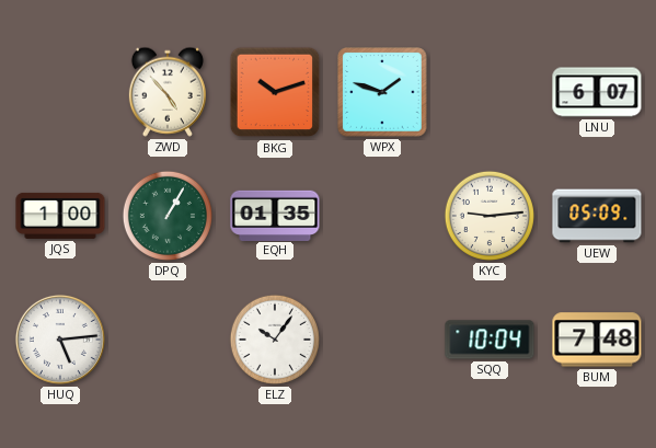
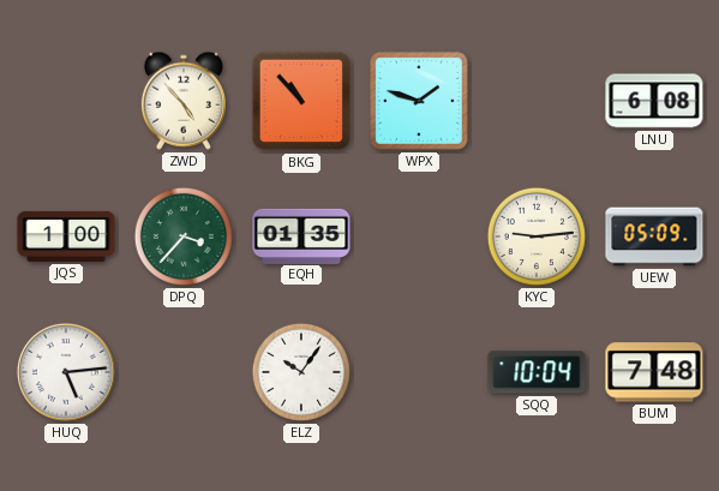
BKG: 10:12 -> 10:53
LNU: 6:07 -> 6:08
DPQ: 1:05 -> 3:37
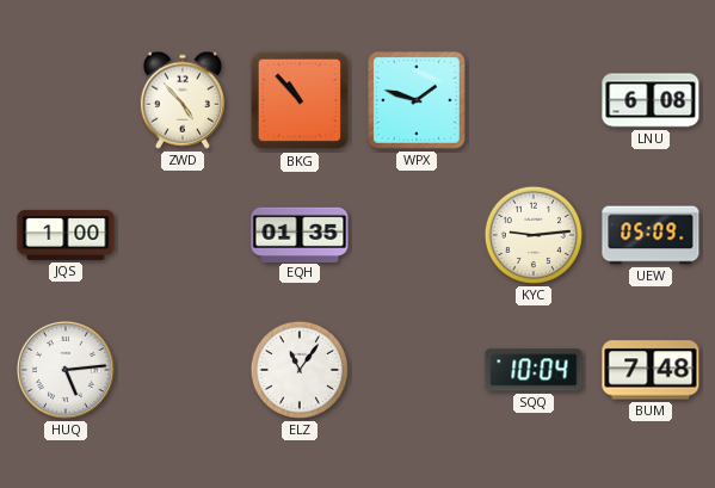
DPQ: 3:37 -> none
ELZ: 10:06 -> 11:06
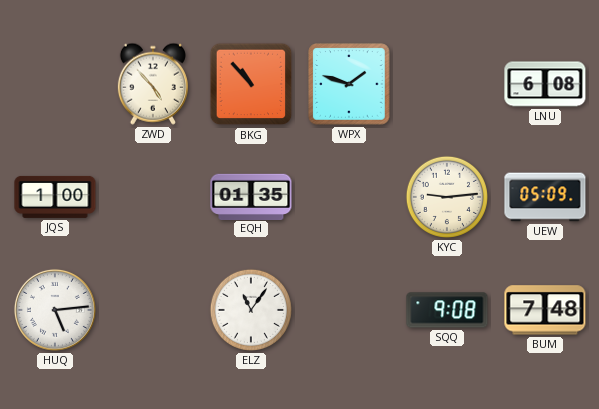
SQQ: 10:04 -> 9:08
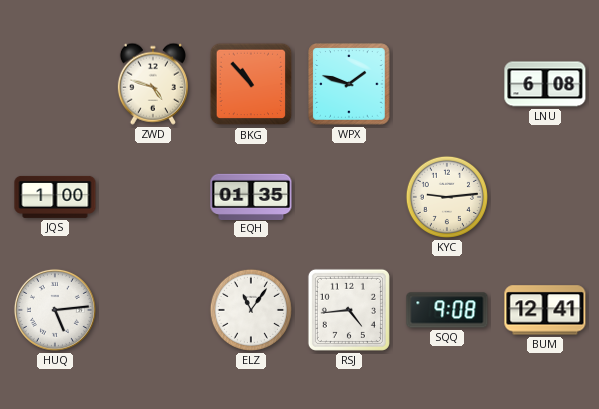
ZWD: 4:53 -> 4:48
UEW: 05:09 -> none
RSJ: none -> 4:44
BUM: 7:48 -> 12:41
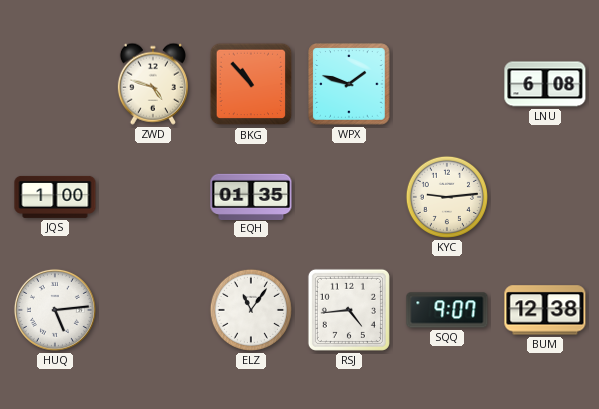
SQQ: 9:08 -> 9:07
BUM: 12:41 -> 12:38
